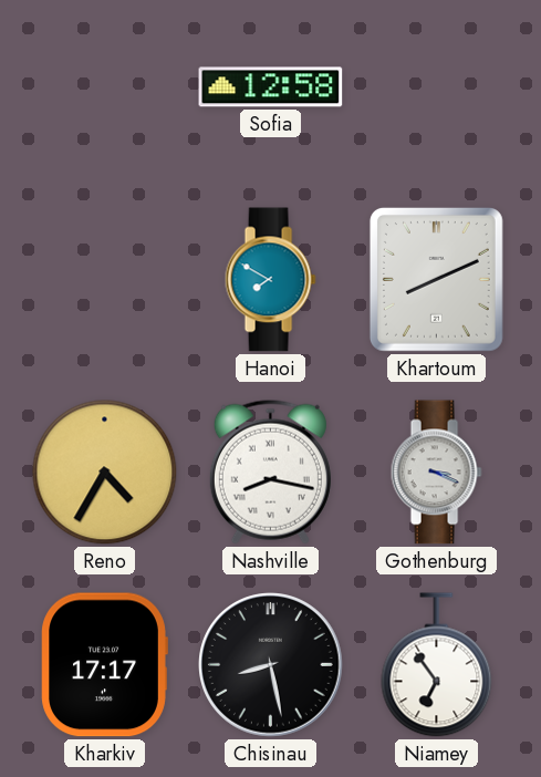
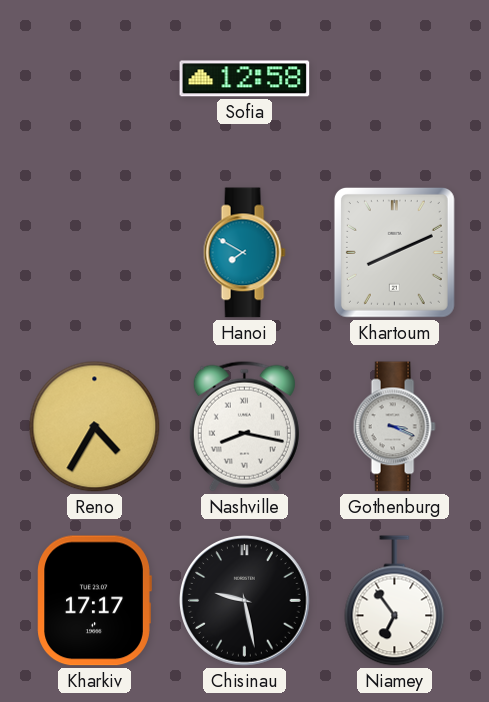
Chisinau: 8:28 -> 9:28
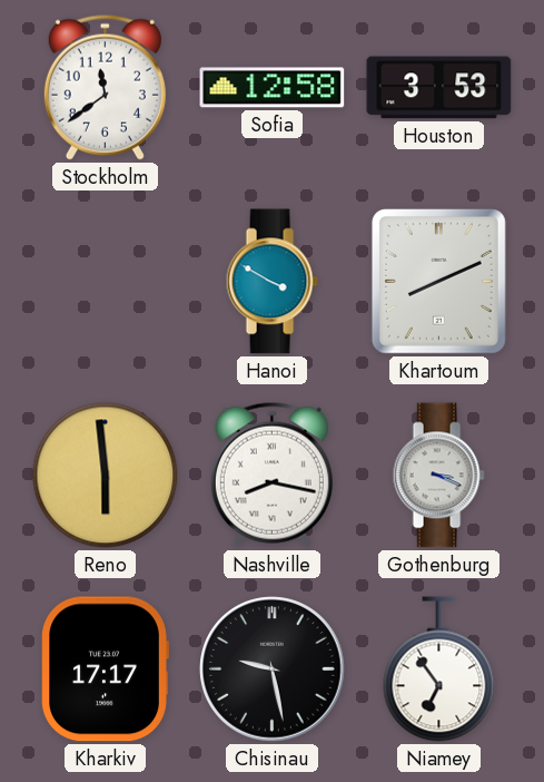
Stockholm: none -> 11:39
Houston: none -> 3:53
Hanoi: 7:50 -> 3:50
Reno: 4:35 -> 5:59
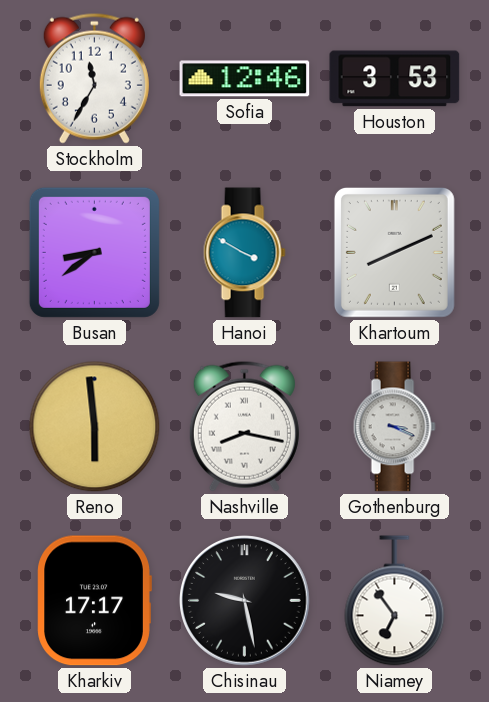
Stockholm: 11:39 -> 11:35
Sofia: 12:58 -> 12:46
Busan: none -> 8:39
